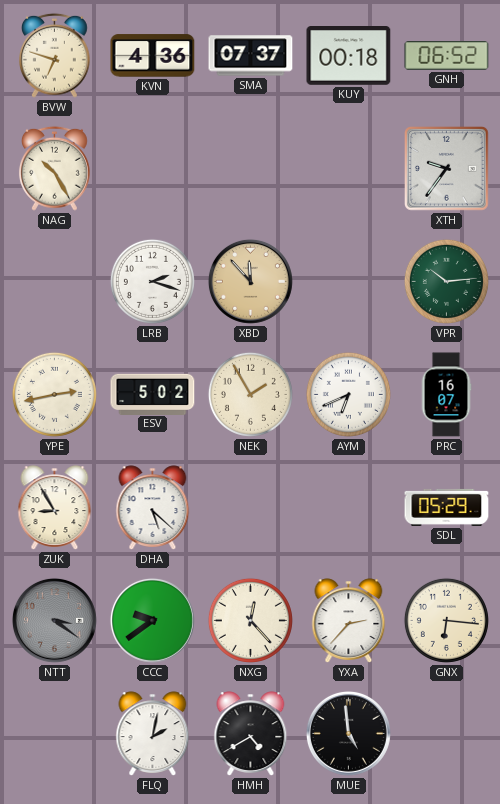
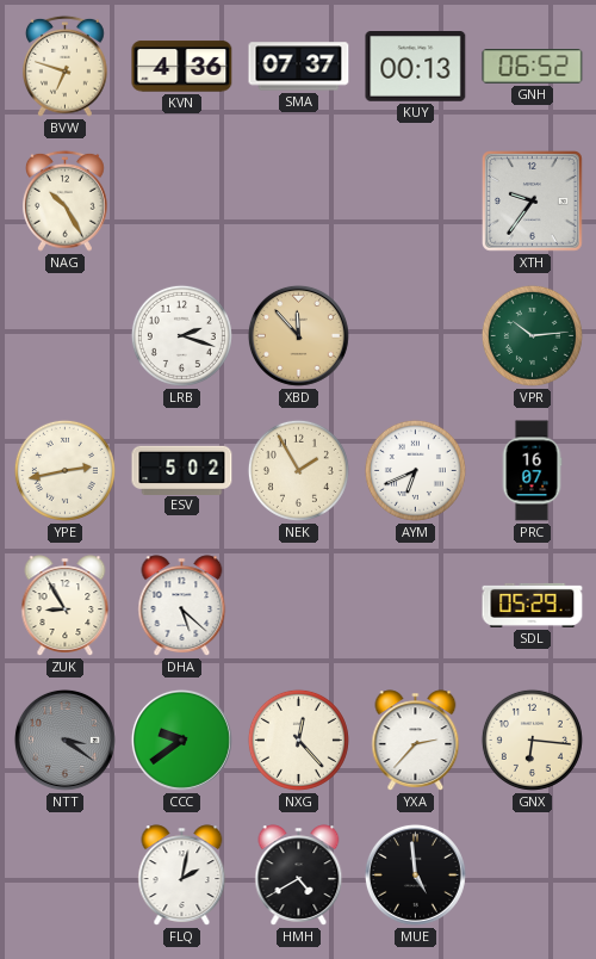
KUY: 00:18 -> 00:13
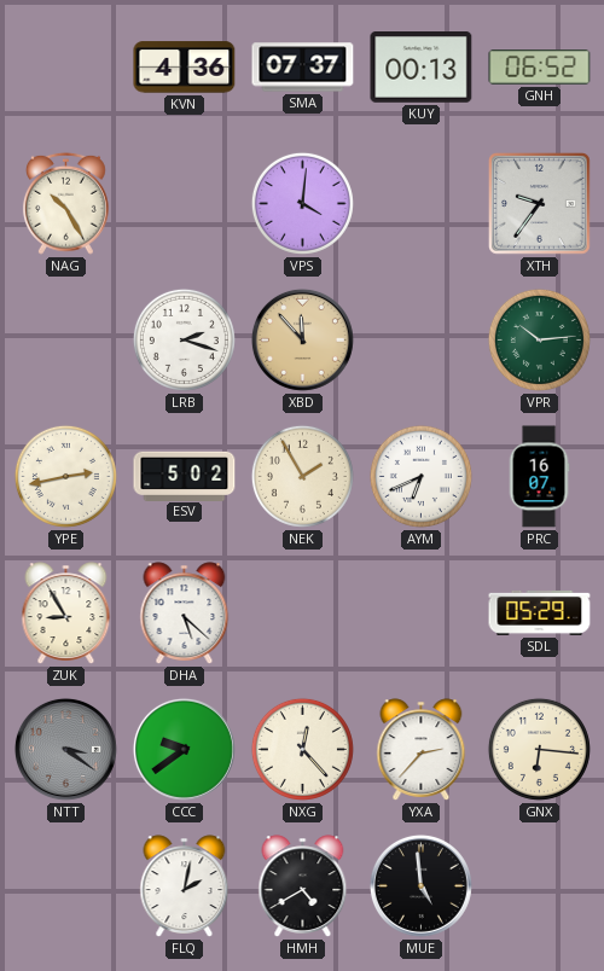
BVW: 6:48 -> none
VPS: none -> 4:01
